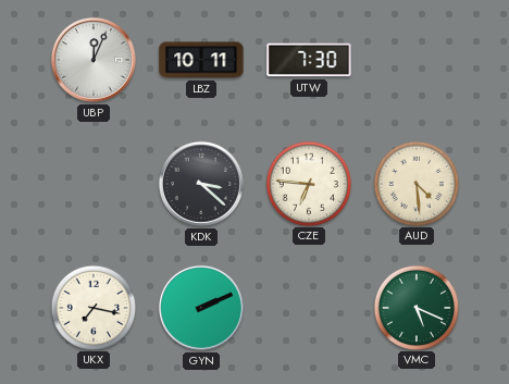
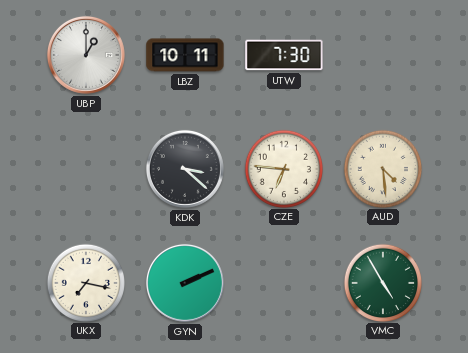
UBP: 12:04 -> 1:00
VMC: 5:19 -> 4:55
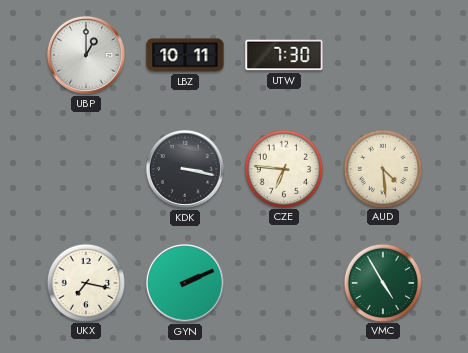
KDK: 3:22 -> 3:17
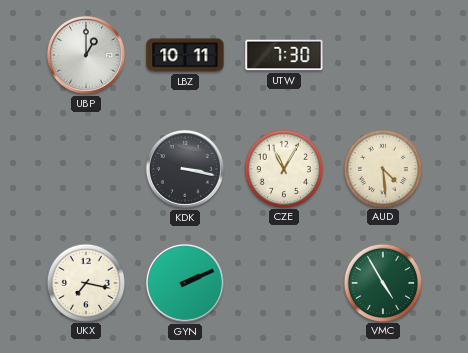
CZE: 6:46 -> 11:05
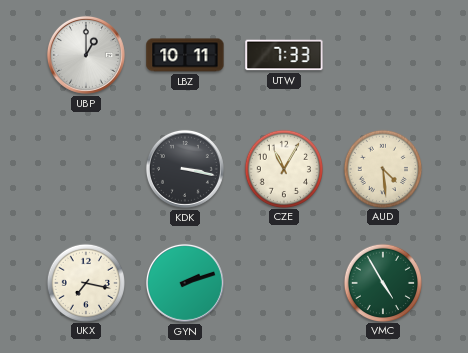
UTW: 7:30 -> 7:33
GYN: 2:11 -> 2:12
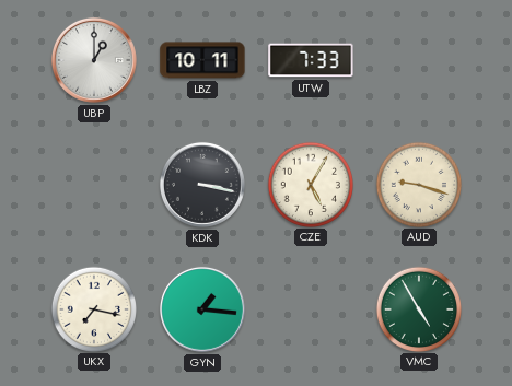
CZE: 11:05 -> 5:05
AUD: 4:29 -> 9:18
GYN: 2:12 -> 1:16
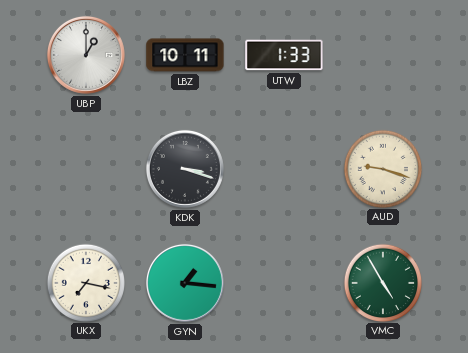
UTW: 7:33 -> 1:33
KDK: 3:17 -> 3:18
CZE: 5:05 -> none
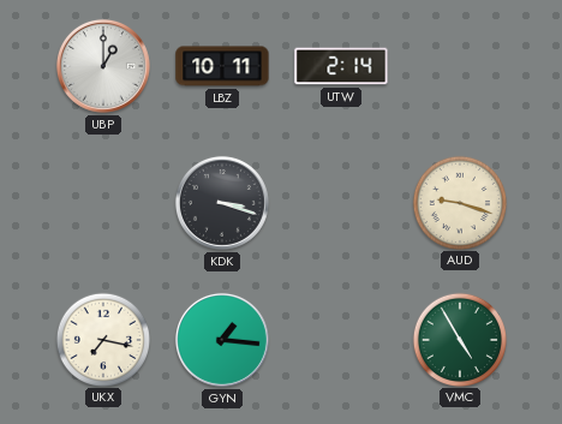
UTW: 1:33 -> 2:14
